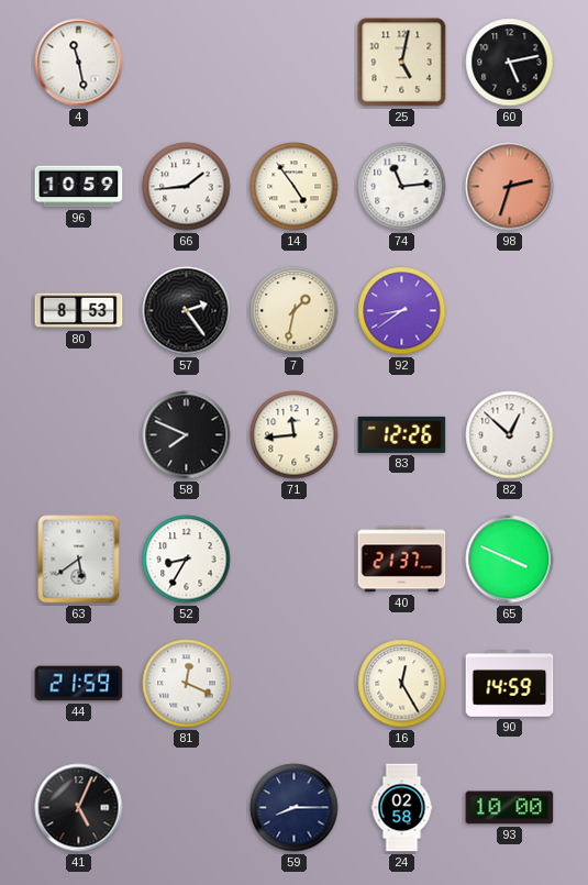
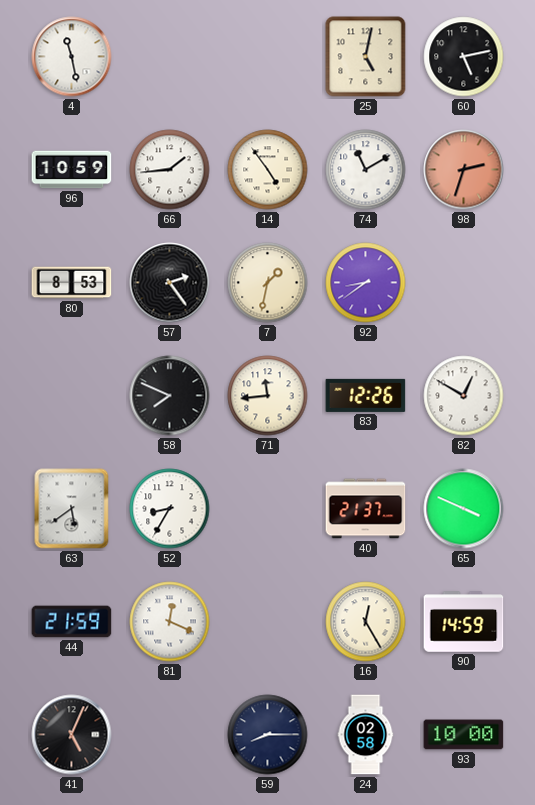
74: 11:14 -> 11:10
82: 12:52 -> 12:50
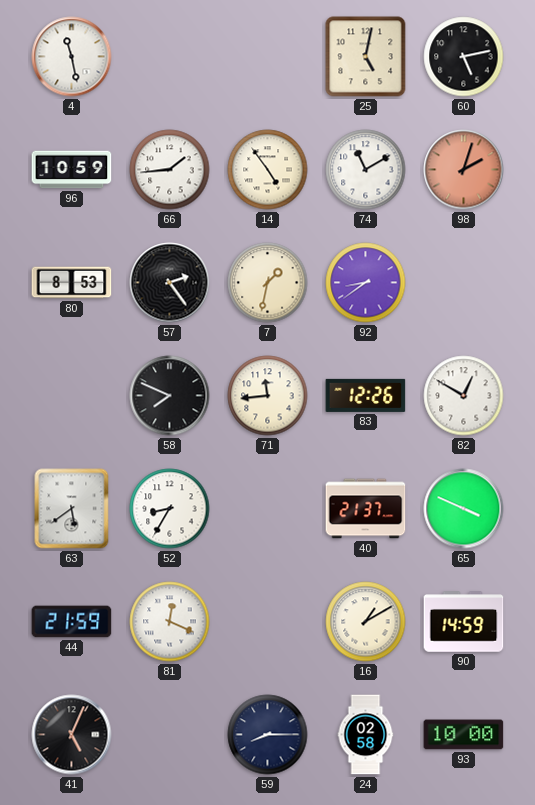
98: 2:33 -> 2:03
16: 12:25 -> 1:10
